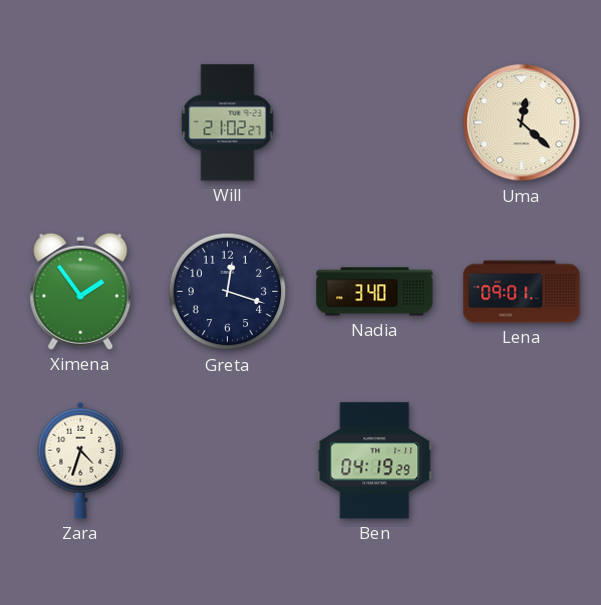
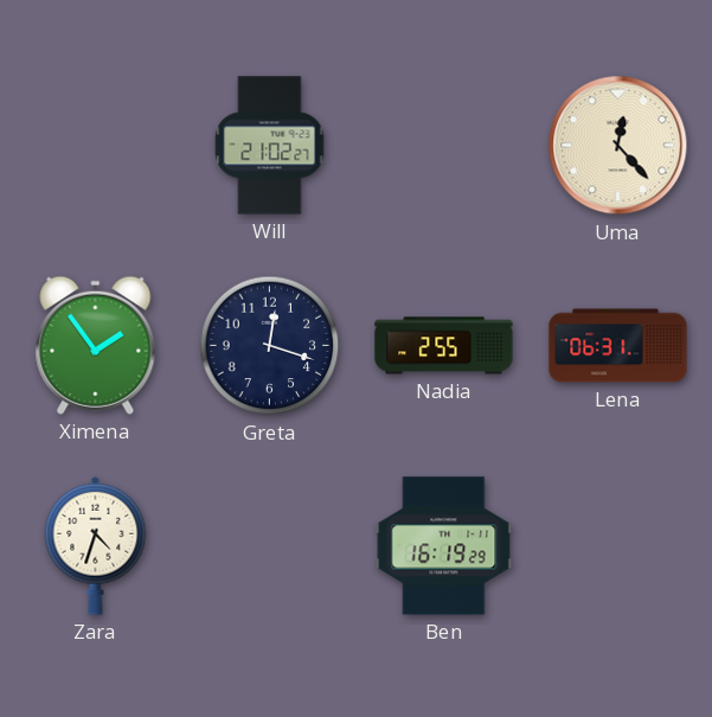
Uma: 12:22 -> 12:23
Nadia: 3:40 -> 2:55
Lena: 09:01 -> 06:31
Ben: 04:19 -> 16:19
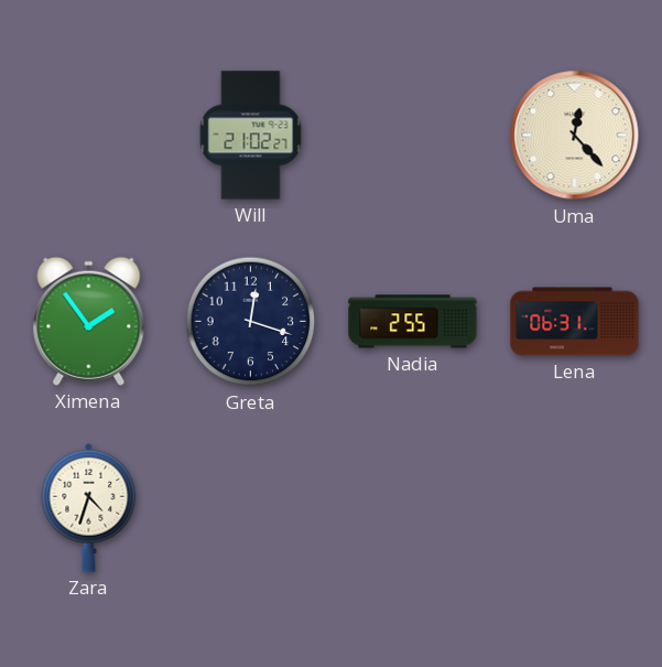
Ben: 16:19 -> none
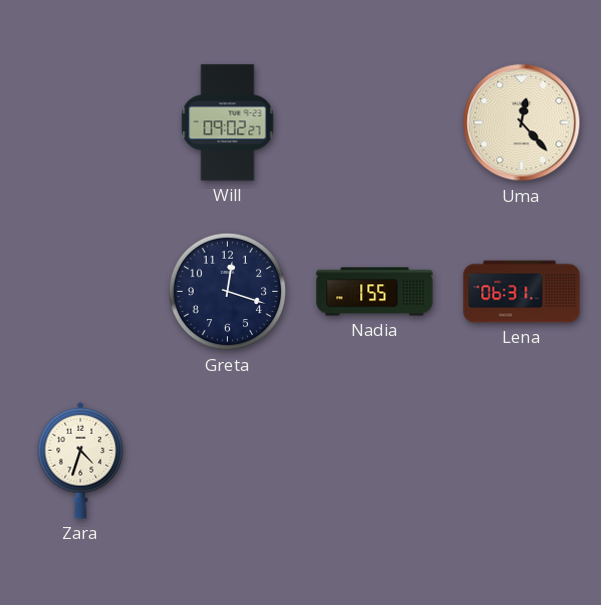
Will: 21:02 -> 09:02
Ximena: 1:54 -> none
Nadia: 2:55 -> 1:55
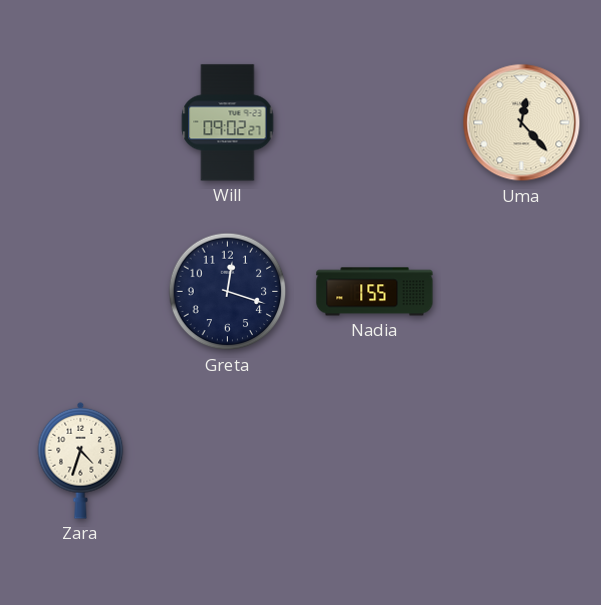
Lena: 06:31 -> none
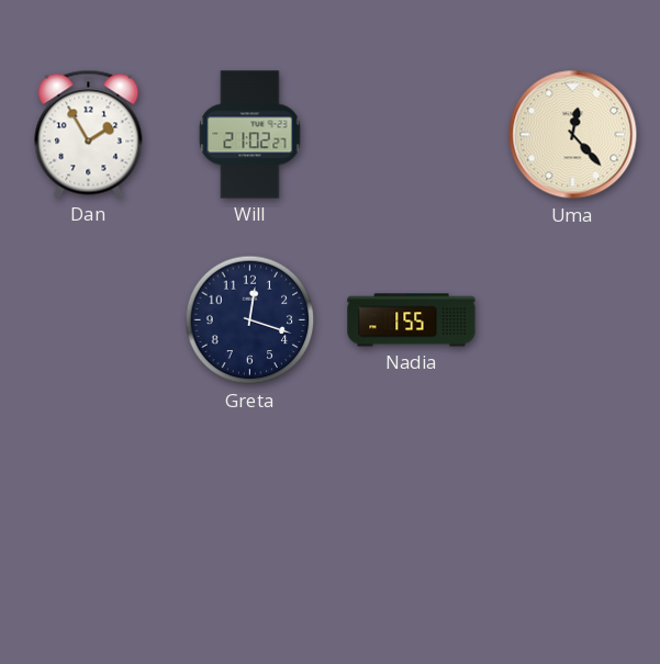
Dan: none -> 1:55
Will: 09:02 -> 21:02
Zara: 4:33 -> none
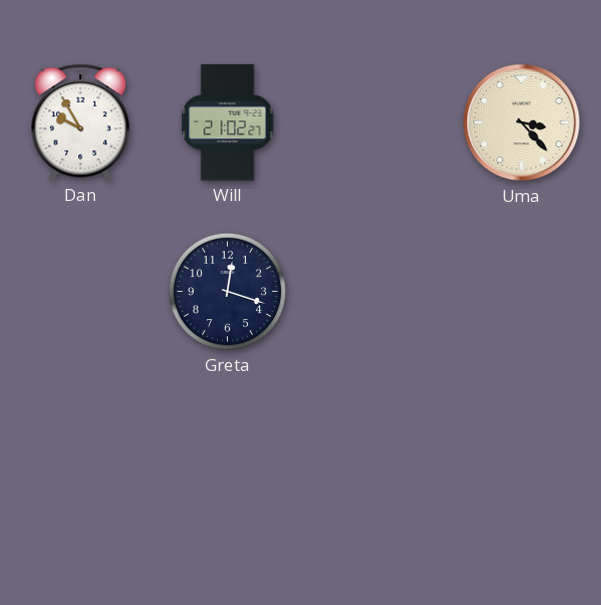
Dan: 1:55 -> 9:55
Uma: 12:23 -> 3:23
Nadia: 1:55 -> none
